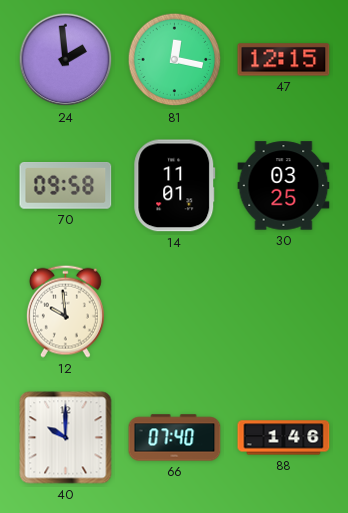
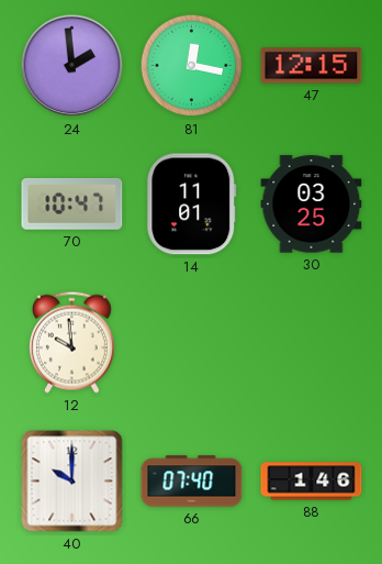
70: 09:58 -> 10:47
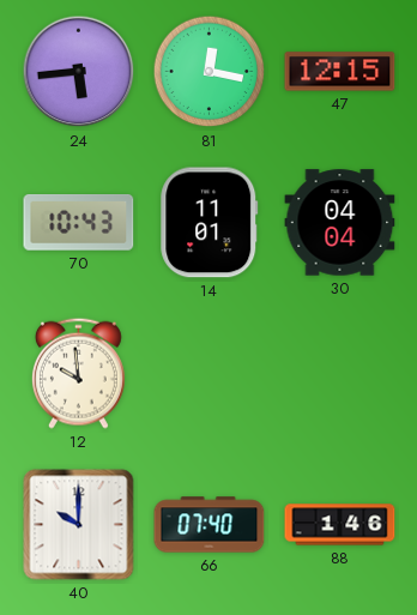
24: 1:59 -> 5:44
70: 10:47 -> 10:43
30: 03:25 -> 04:04
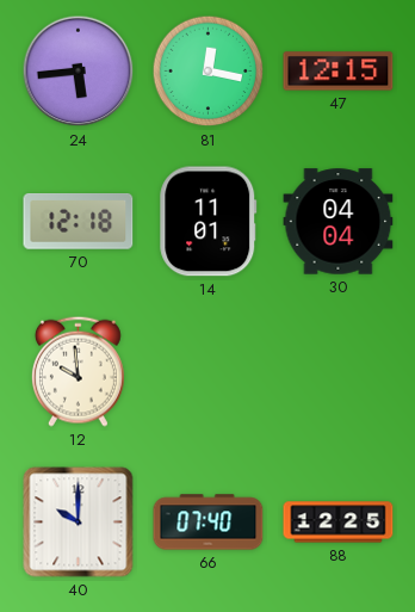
70: 10:43 -> 12:18
88: 1:46 -> 12:25
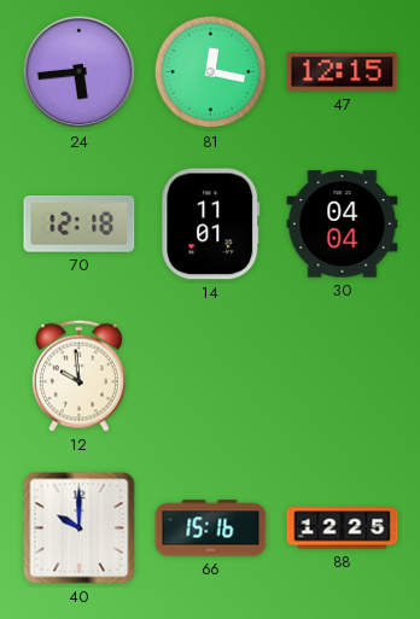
66: 07:40 -> 15:16
